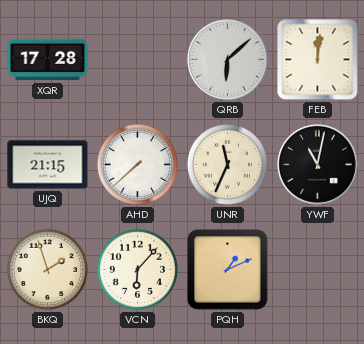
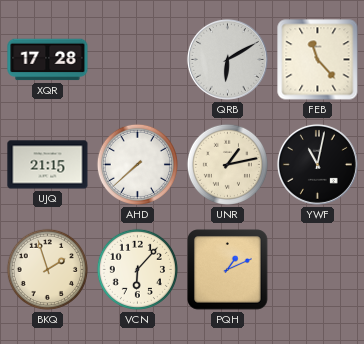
QRB: 6:08 -> 6:10
FEB: 12:01 -> 11:23
UNR: 11:34 -> 1:13
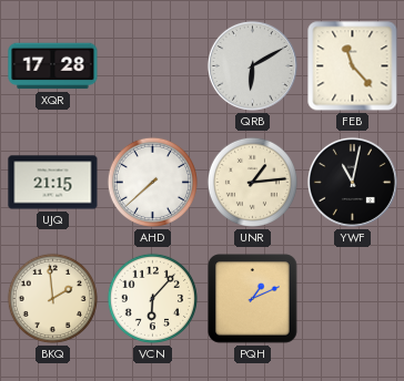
UNR: 1:13 -> 1:14
BKQ: 1:57 -> 1:59
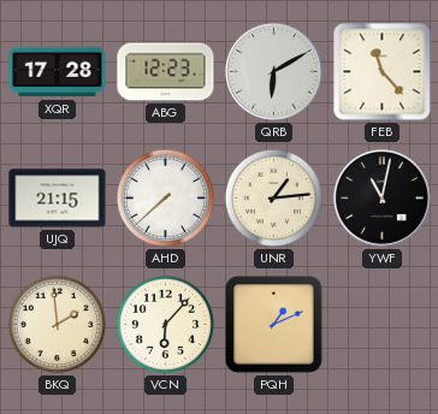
ABG: none -> 12:23
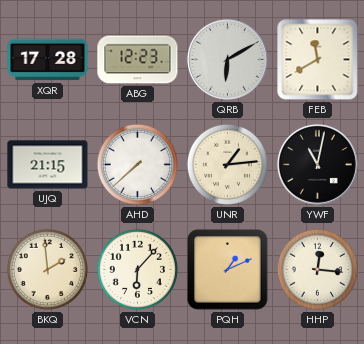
FEB: 11:23 -> 11:40
HHP: none -> 12:16
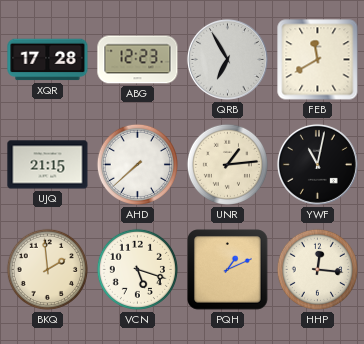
QRB: 6:10 -> 6:55
VCN: 6:07 -> 5:18
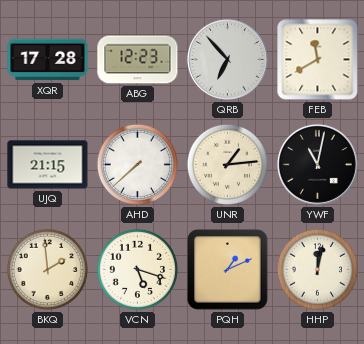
QRB: 6:55 -> 6:53
HHP: 12:16 -> 12:02
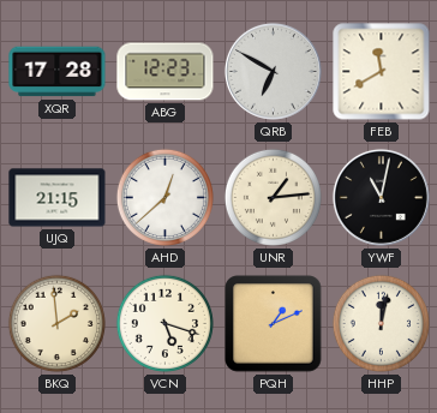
QRB: 6:53 -> 6:50
AHD: 7:38 -> 12:38
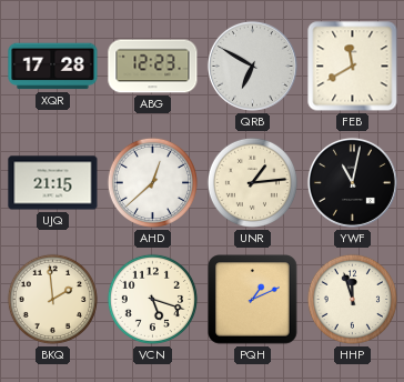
HHP: 12:02 -> 11:57
